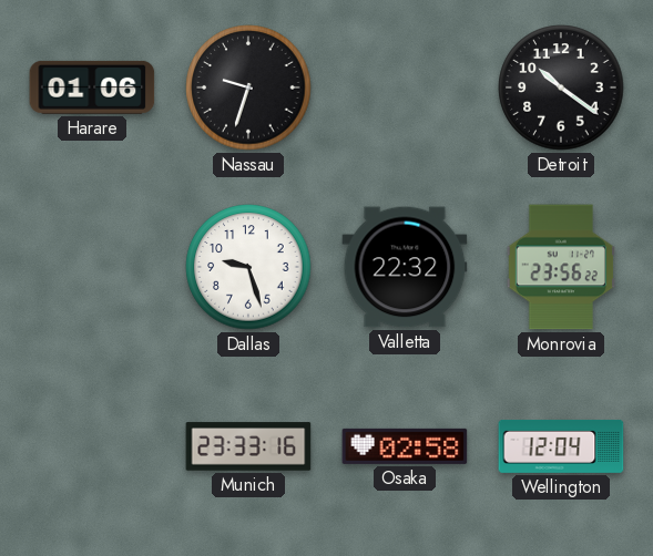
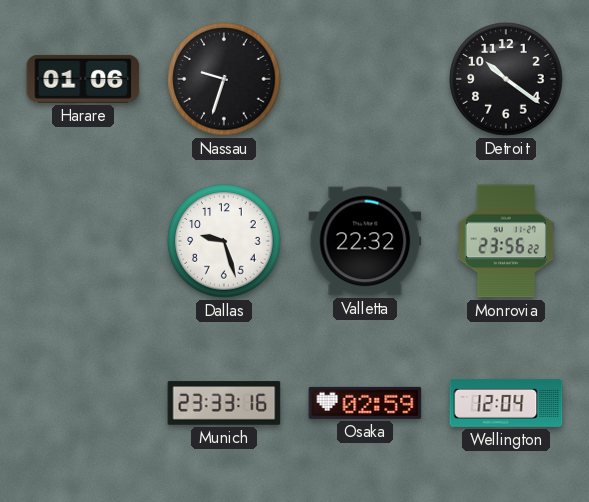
Osaka: 02:58 -> 02:59
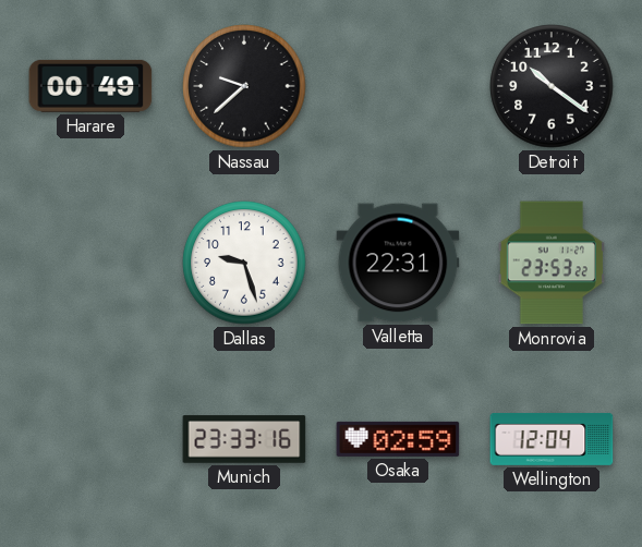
Harare: 01:06 -> 00:49
Nassau: 9:33 -> 9:38
Valletta: 22:32 -> 22:31
Monrovia: 23:56 -> 23:53
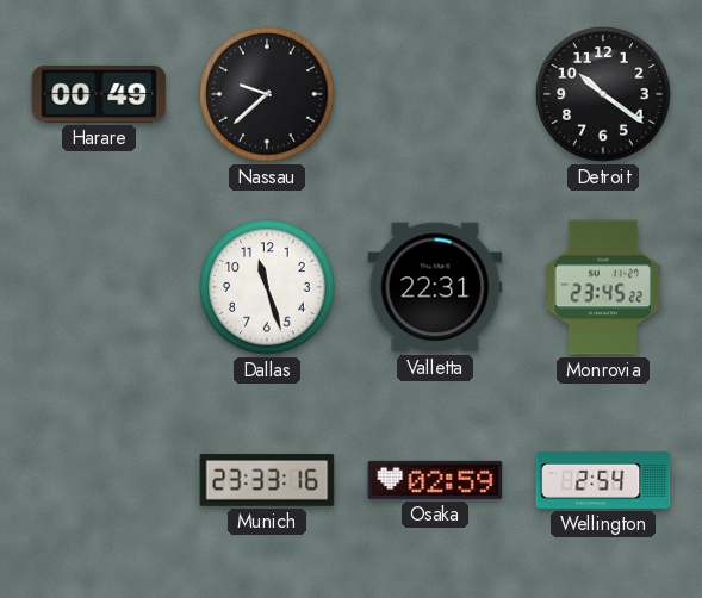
Dallas: 9:27 -> 11:27
Monrovia: 23:53 -> 23:45
Wellington: 12:04 -> 2:54
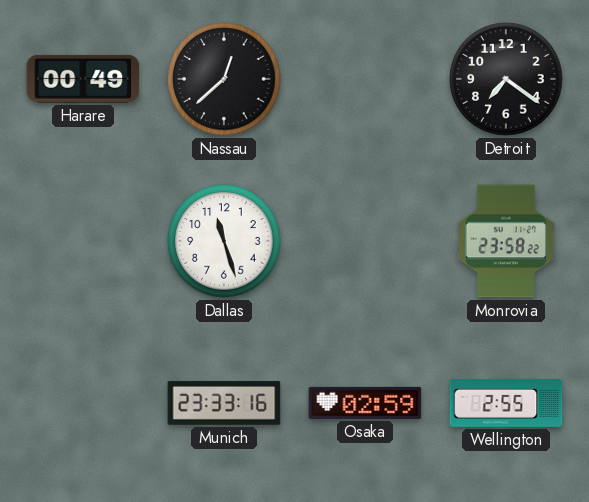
Nassau: 9:38 -> 12:38
Detroit: 10:21 -> 7:21
Valletta: 22:31 -> none
Monrovia: 23:45 -> 23:58
Wellington: 2:54 -> 2:55
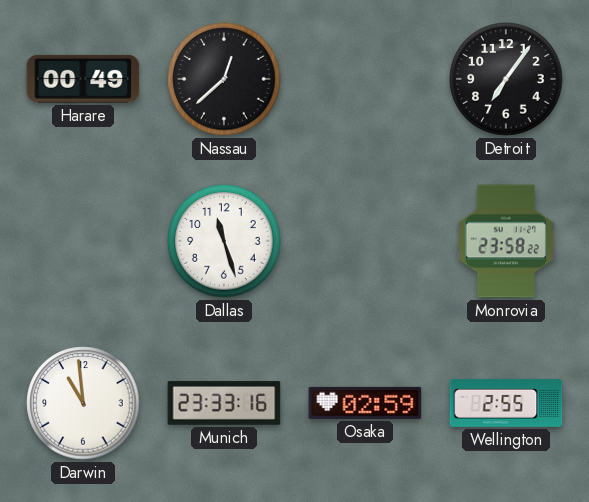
Detroit: 7:21 -> 7:06
Darwin: none -> 10:59
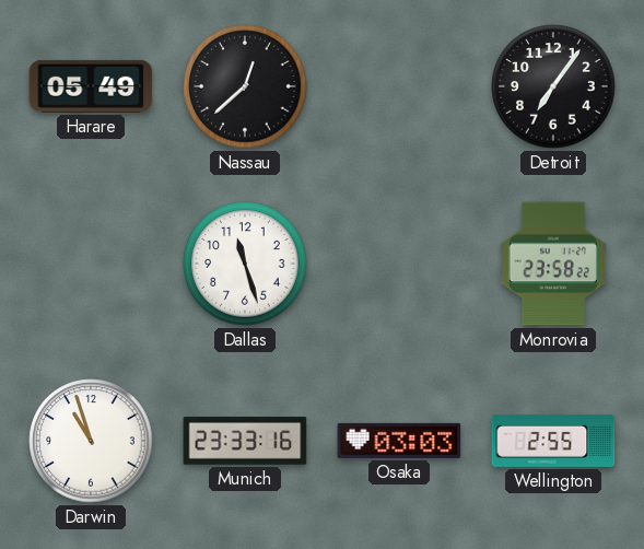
Harare: 00:49 -> 05:49
Darwin: 10:59 -> 10:57
Osaka: 02:59 -> 03:03
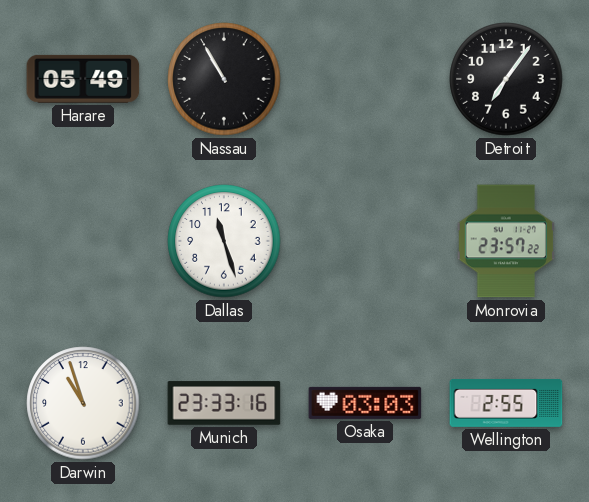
Nassau: 12:38 -> 10:55
Monrovia: 23:58 -> 23:57
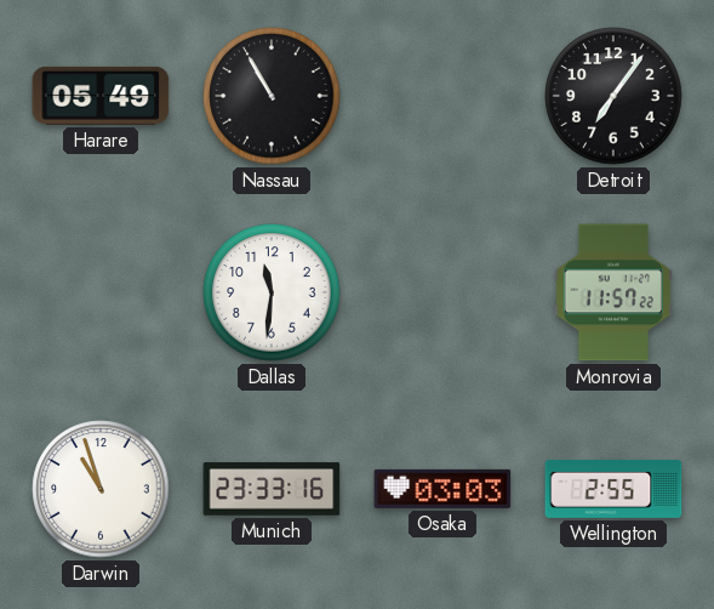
Dallas: 11:27 -> 11:31
Monrovia: 23:57 -> 11:57
